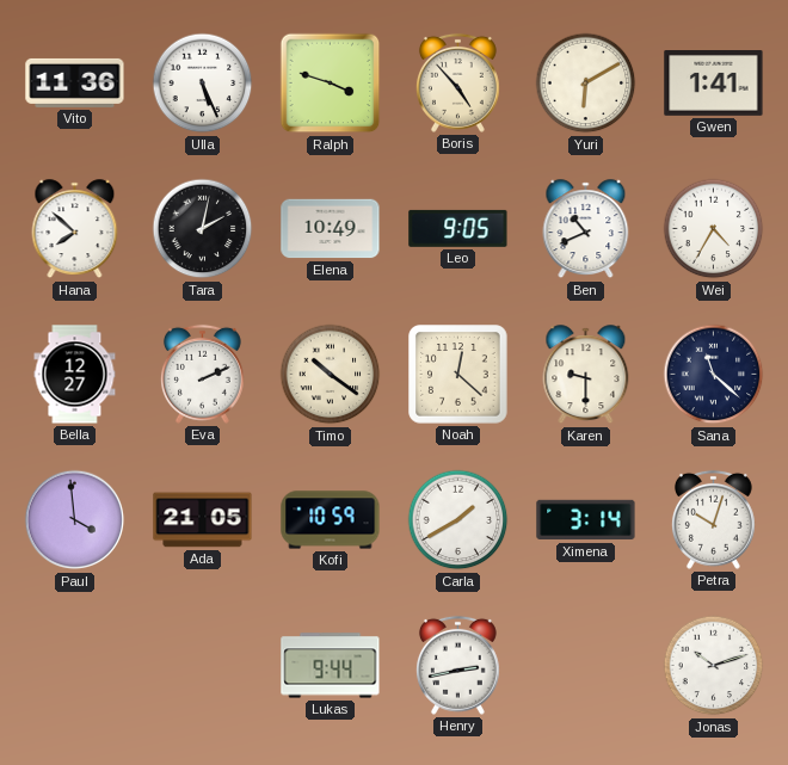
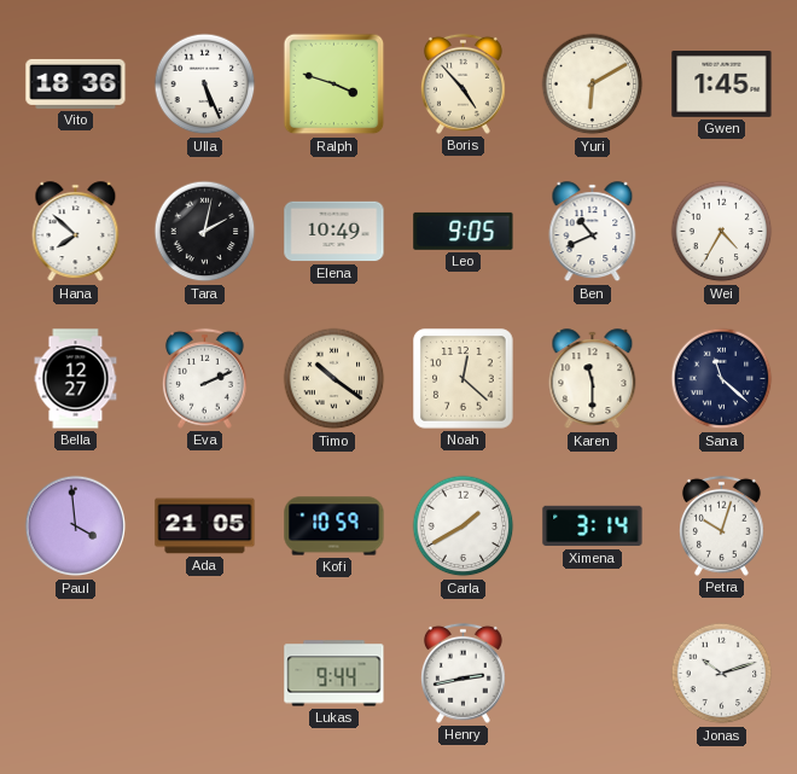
Vito: 11:36 -> 18:36
Gwen: 1:41 -> 1:45
Karen: 9:30 -> 11:30
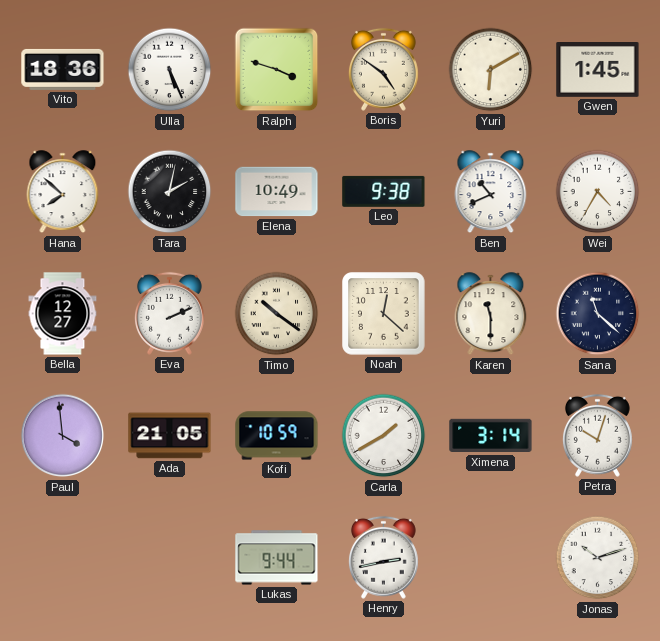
Boris: 4:53 -> 4:51
Leo: 9:05 -> 9:38
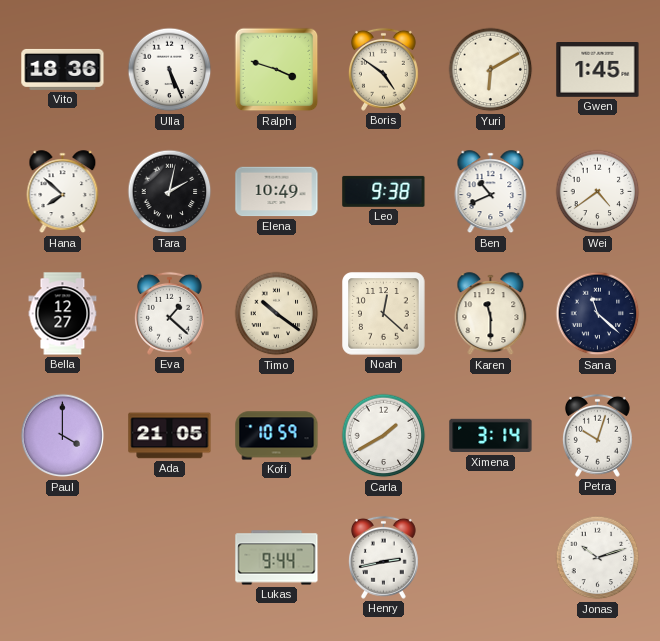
Wei: 4:35 -> 4:39
Eva: 2:11 -> 1:22
Paul: 3:59 -> 4:00
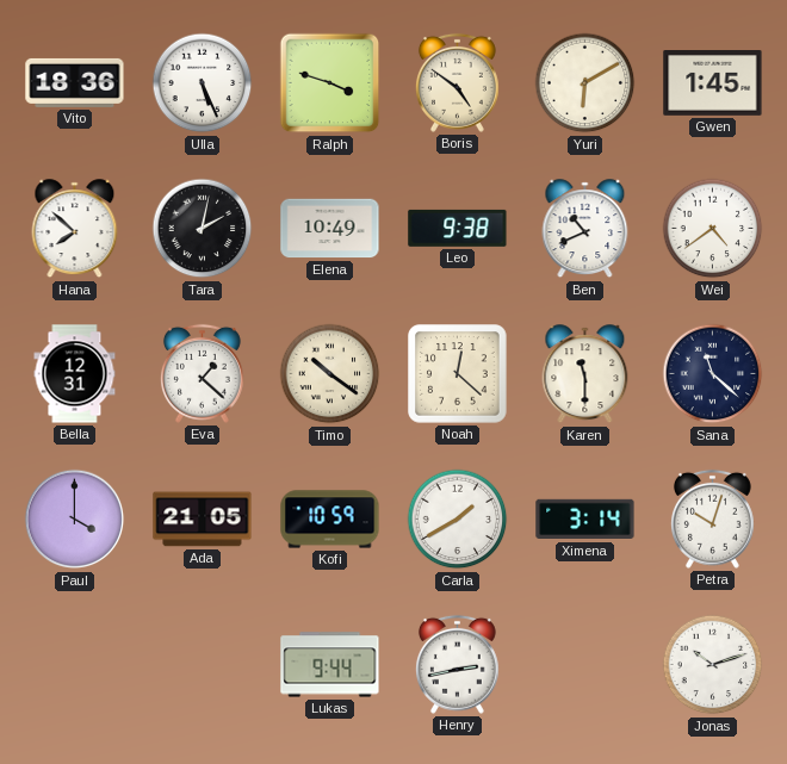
Bella: 12:27 -> 12:31
